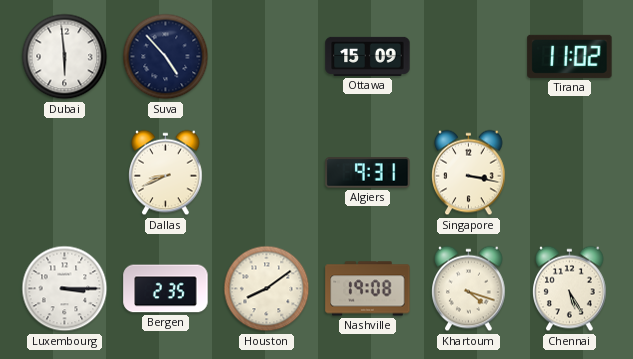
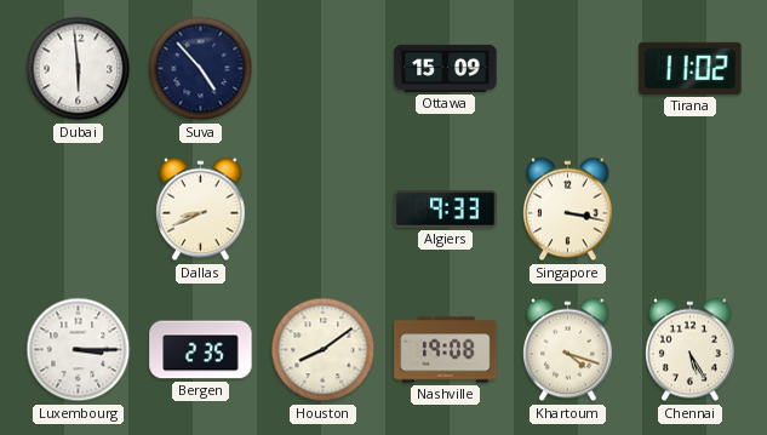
Algiers: 9:31 -> 9:33
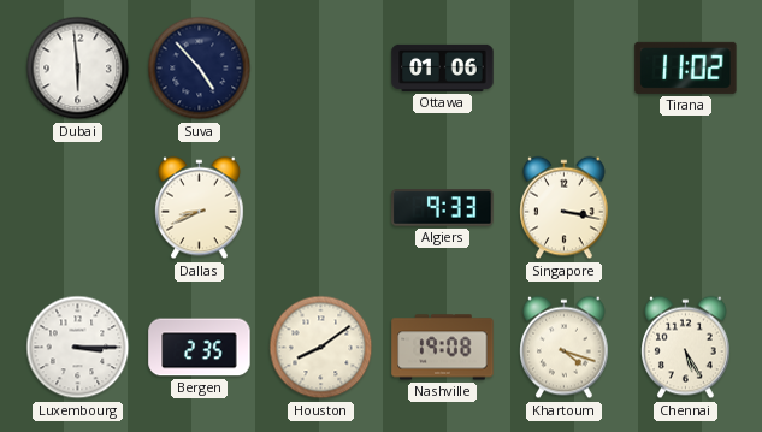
Ottawa: 15:09 -> 01:06
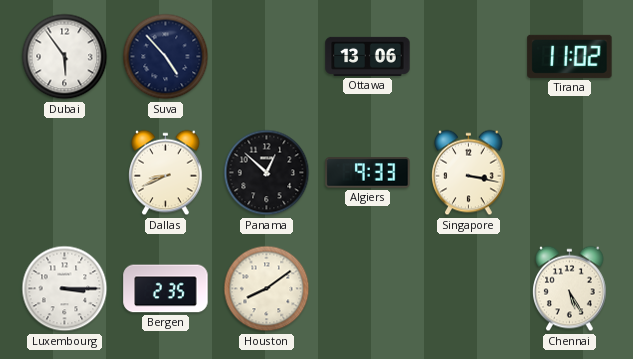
Dubai: 5:59 -> 5:54
Ottawa: 01:06 -> 13:06
Panama: none -> 12:52
Nashville: 19:08 -> none
Khartoum: 4:18 -> none
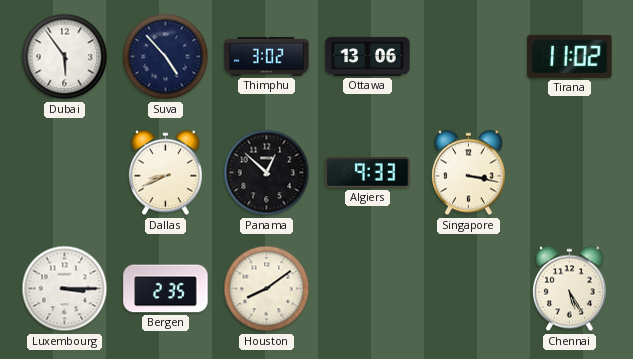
Thimphu: none -> 3:02
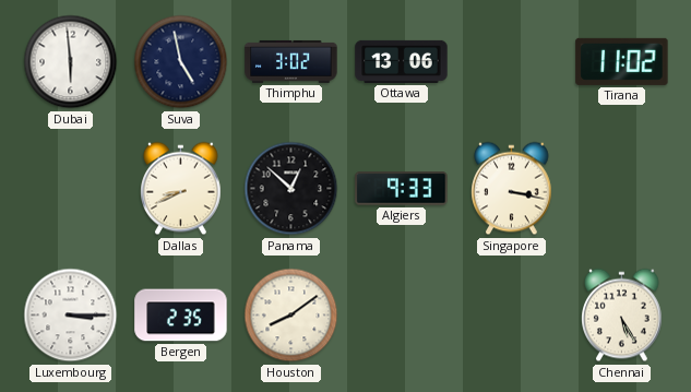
Dubai: 5:54 -> 5:59
Suva: 4:53 -> 4:58
